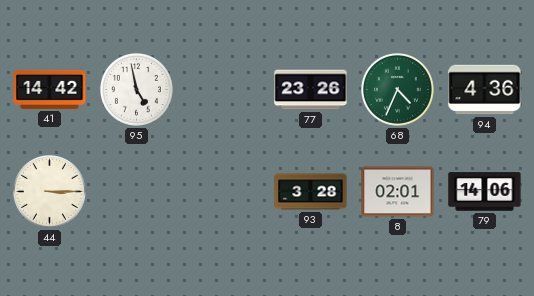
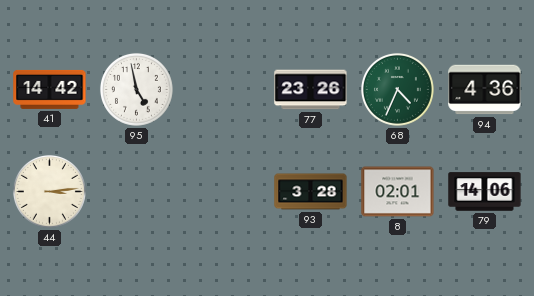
44: 3:15 -> 3:14
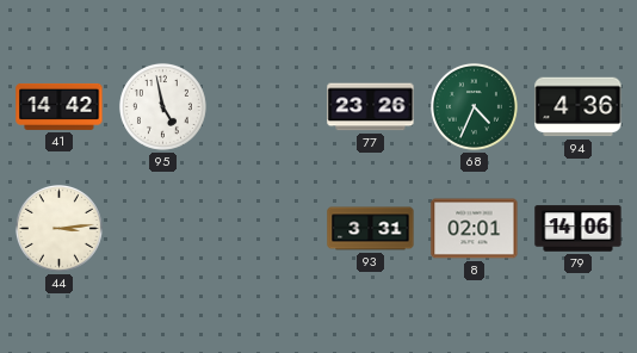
93: 3:28 -> 3:31
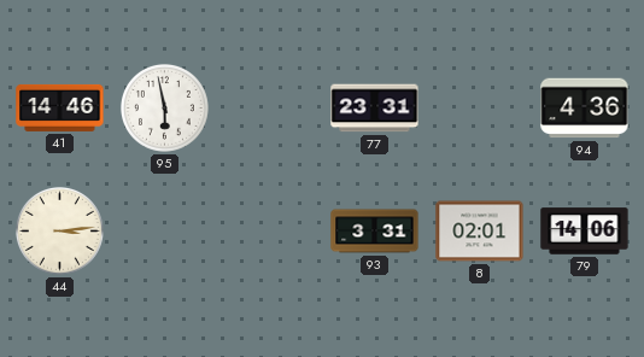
41: 14:42 -> 14:46
95: 4:58 -> 5:58
77: 23:26 -> 23:31
68: 4:34 -> none
